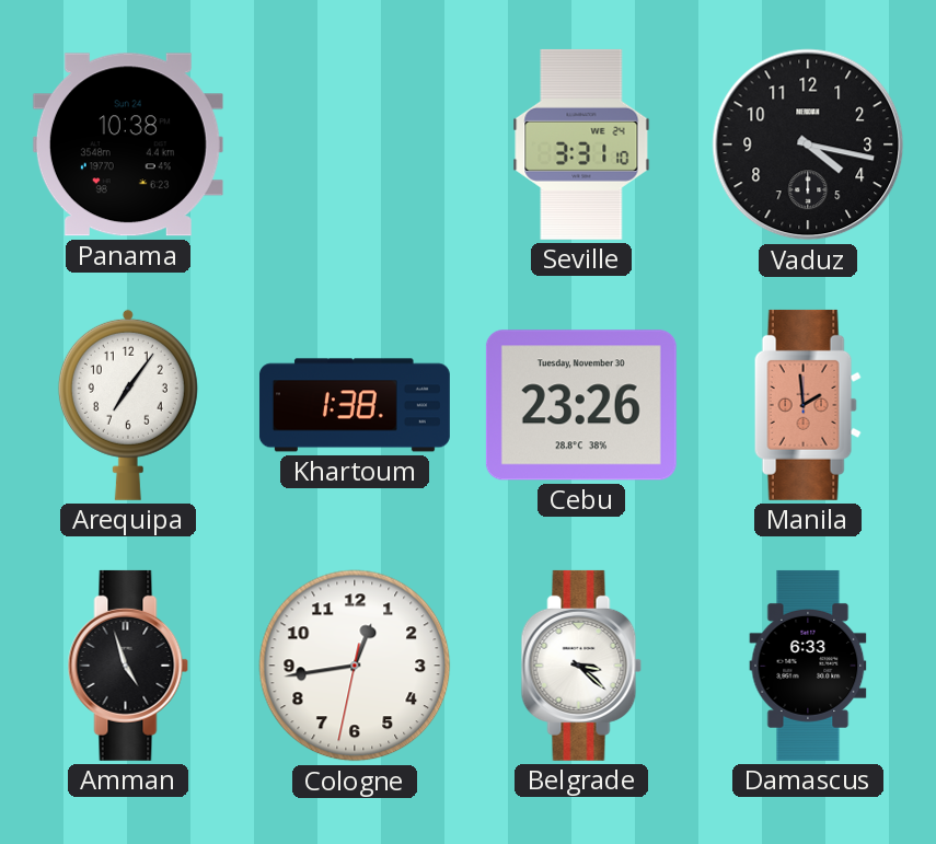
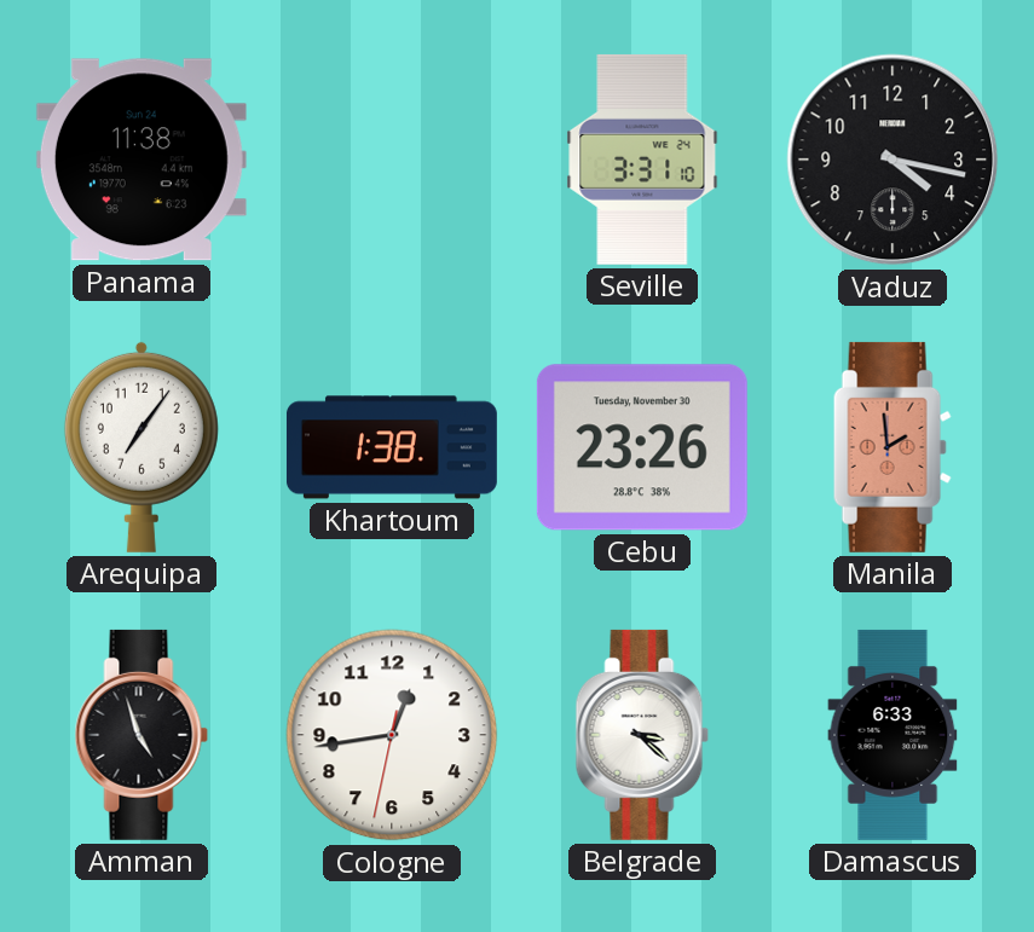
Panama: 10:38 -> 11:38
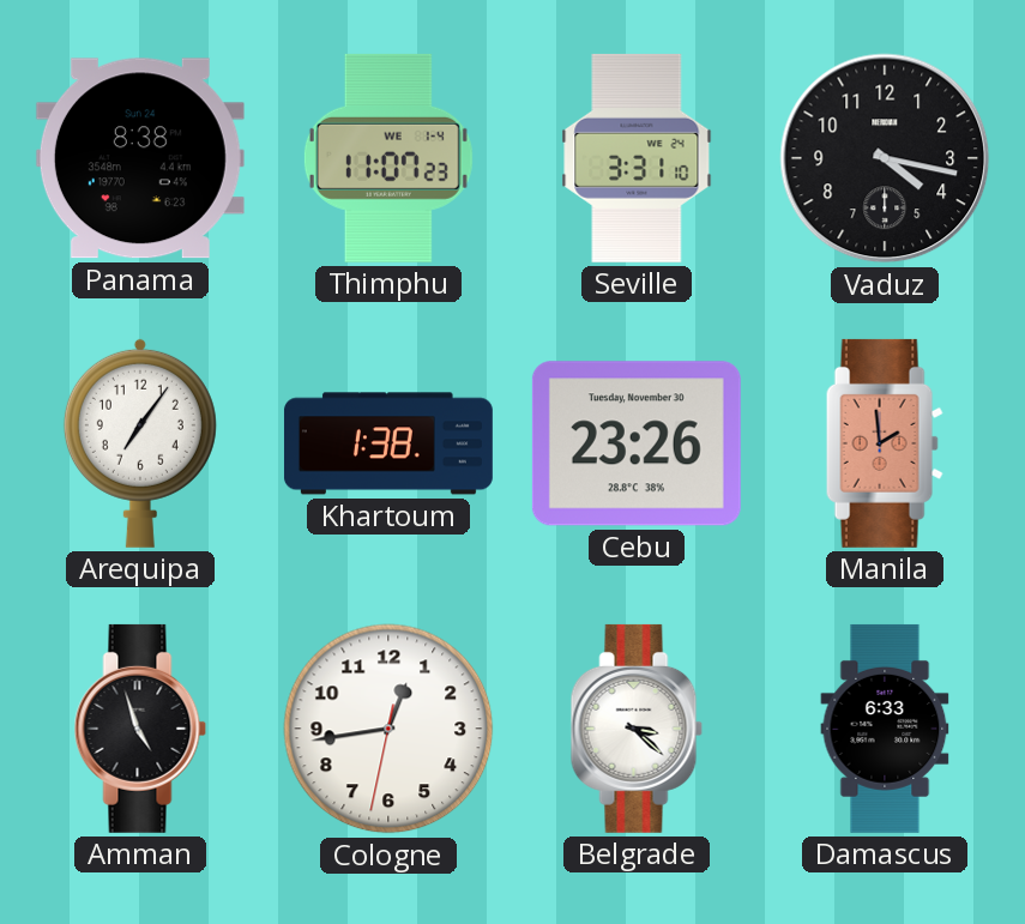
Panama: 11:38 -> 8:38
Thimphu: none -> 11:07
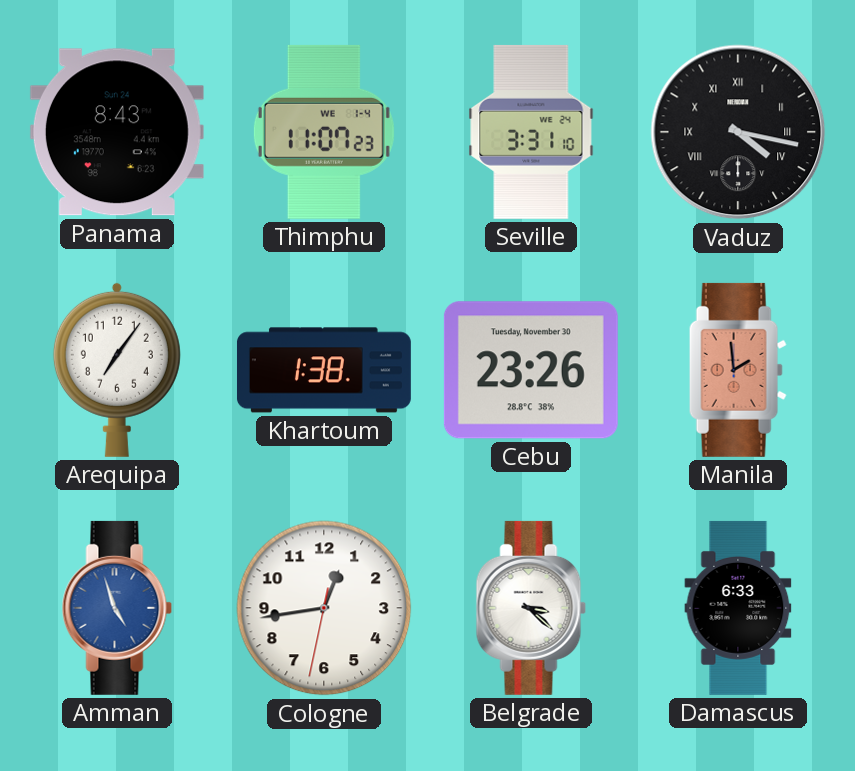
Panama: 8:38 -> 8:43
Vaduz numerals: Arabic -> Roman
Amman dial: black -> blue
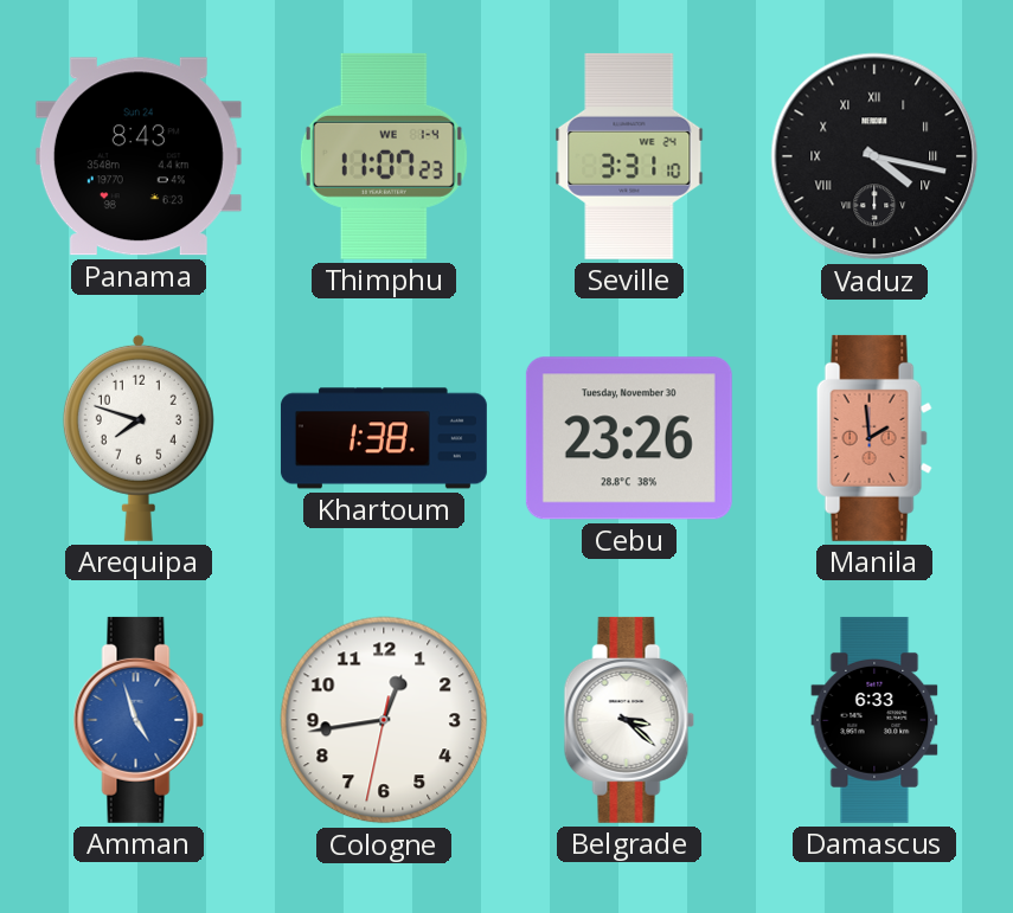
Arequipa: 7:06 -> 7:48
